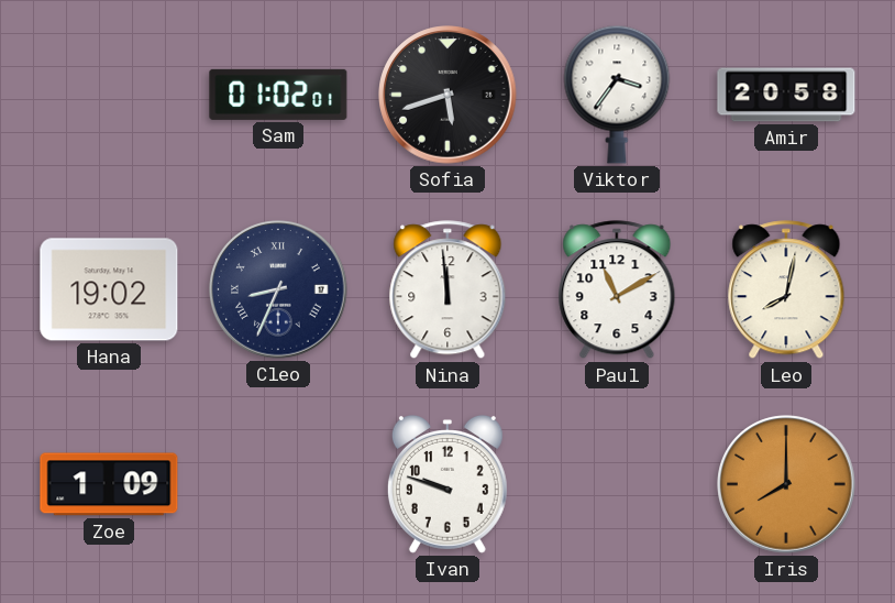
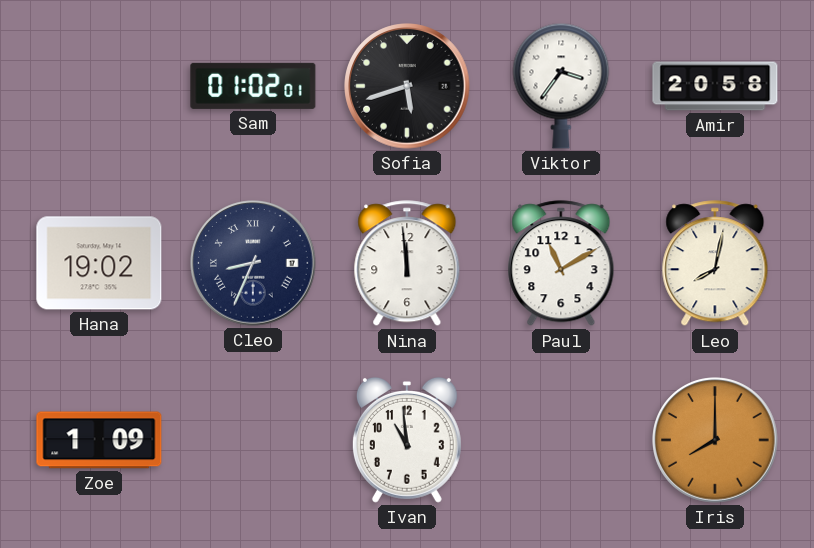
Ivan: 9:48 -> 10:59
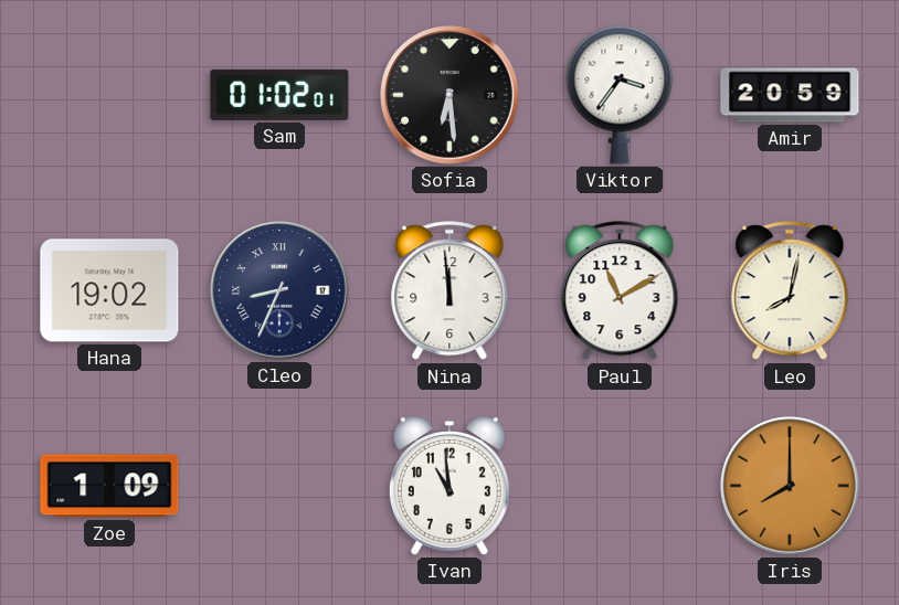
Sofia: 5:42 -> 6:29
Amir: 20:58 -> 20:59
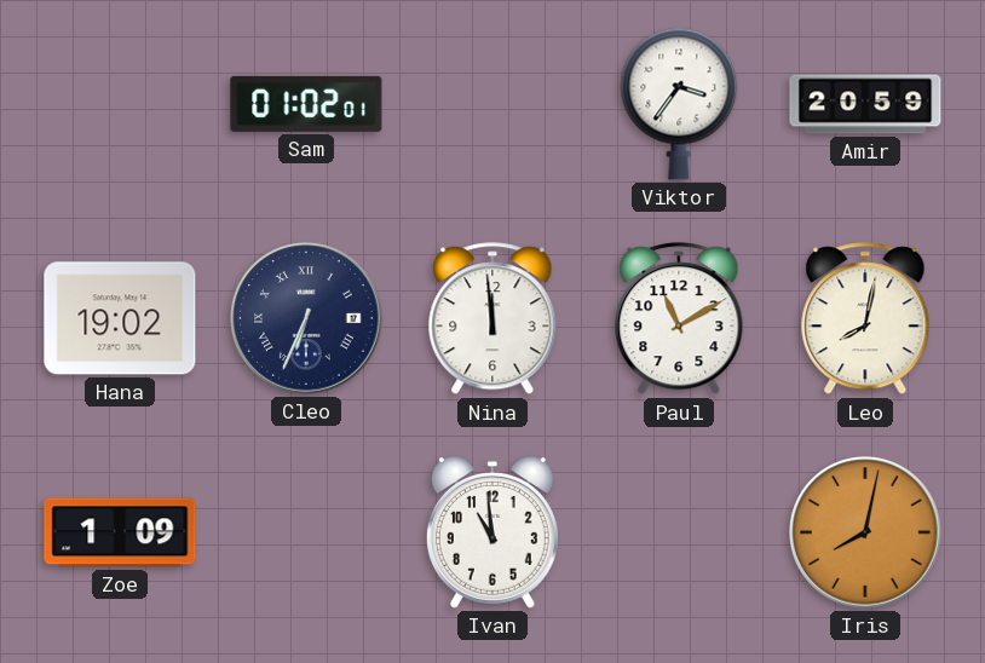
Sofia: 6:29 -> none
Cleo: 8:34 -> 6:34
Iris: 8:00 -> 8:02
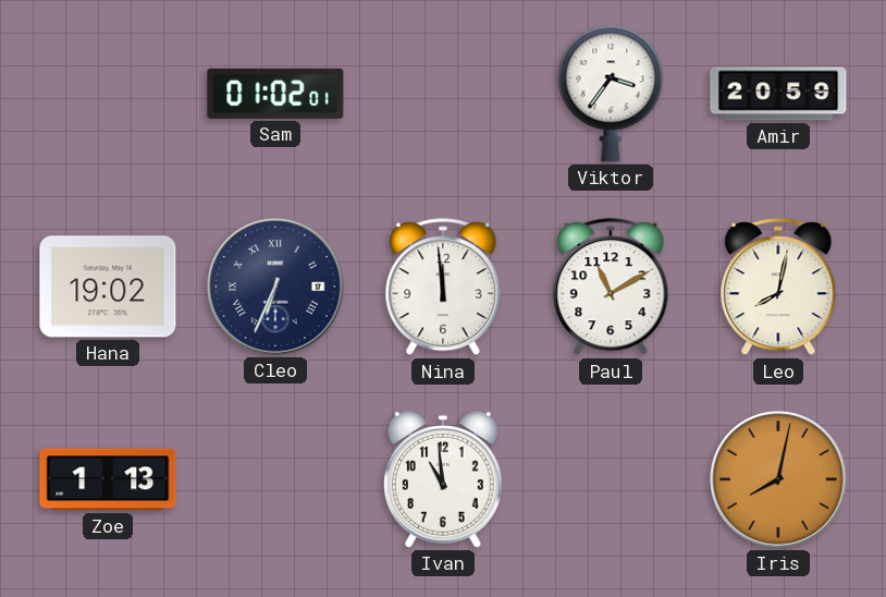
Zoe: 1:09 -> 1:13
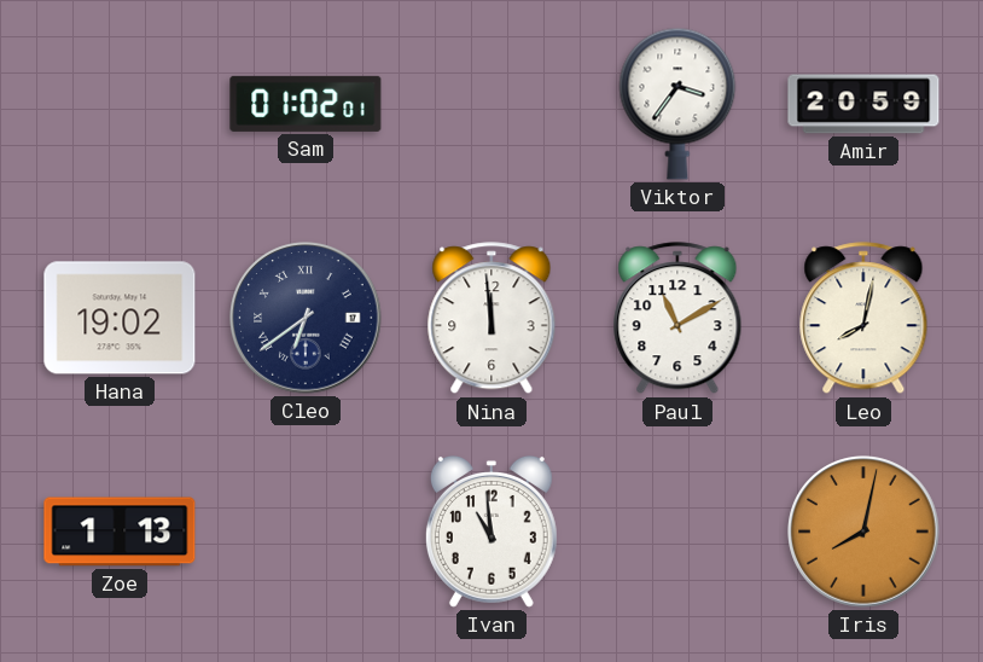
Cleo: 6:34 -> 6:39
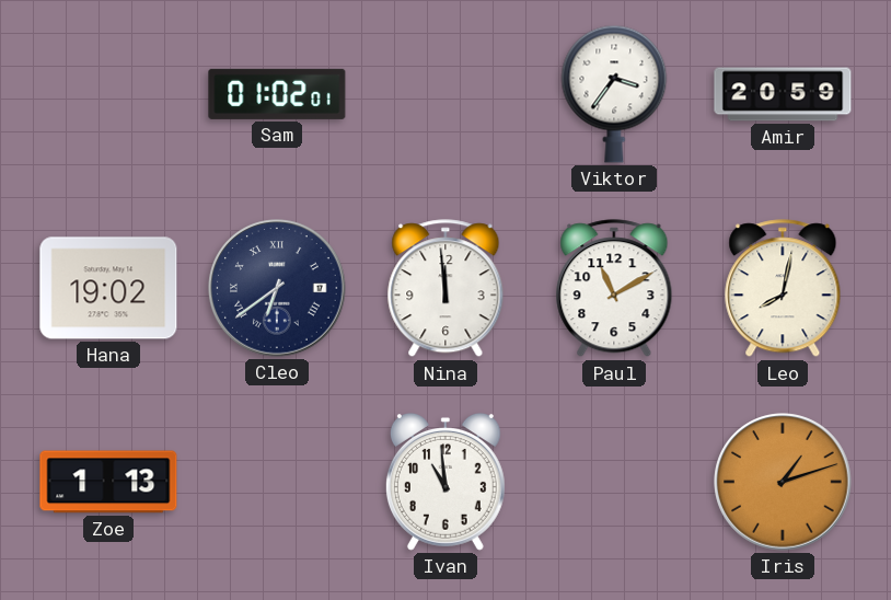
Iris: 8:02 -> 1:12
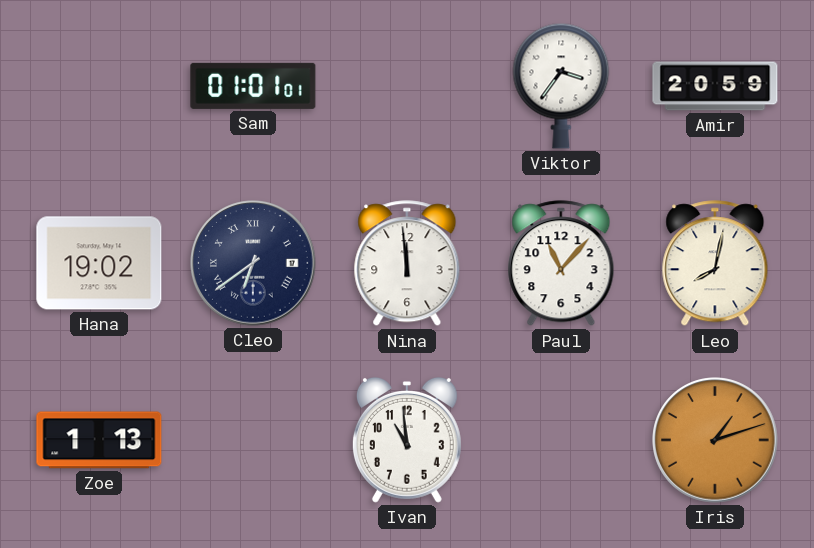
Sam: 01:02 -> 01:01
Paul: 11:10 -> 11:07
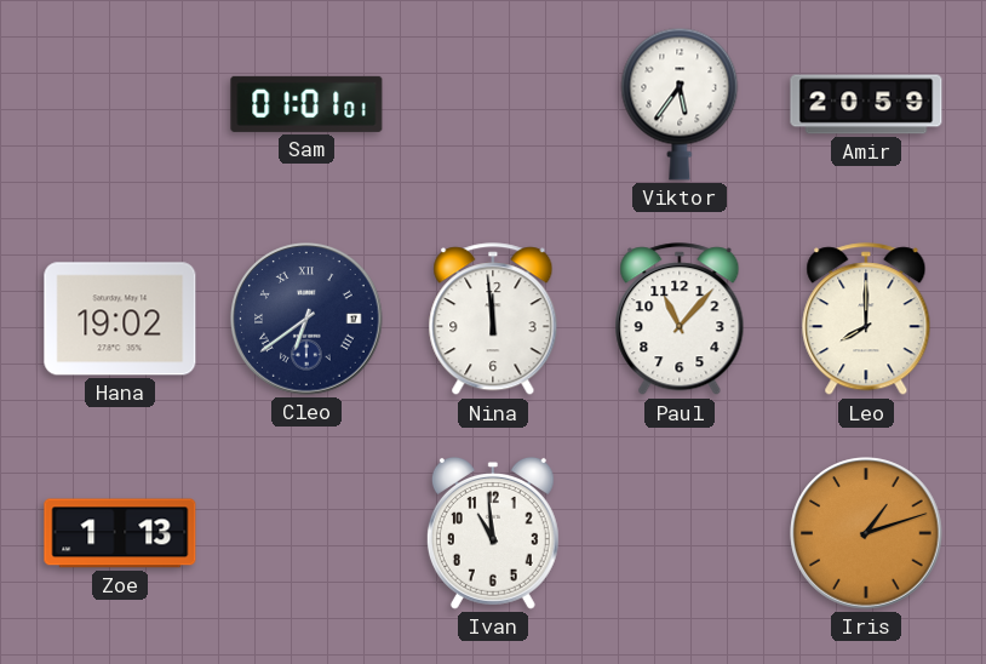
Viktor: 3:36 -> 5:36
Leo: 8:02 -> 8:00
